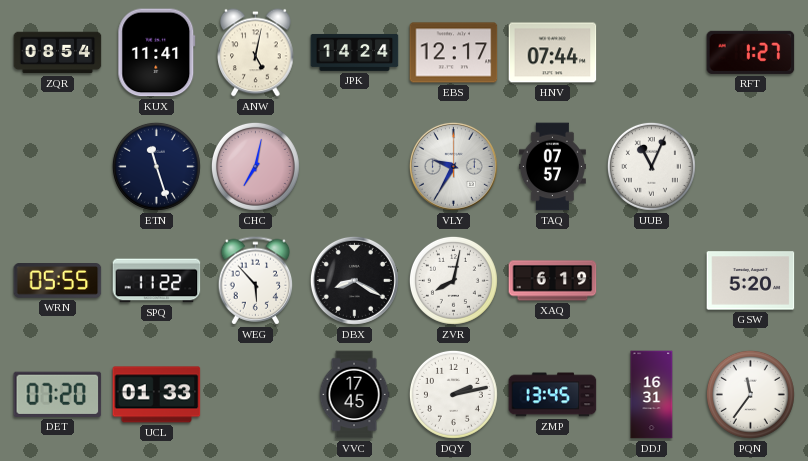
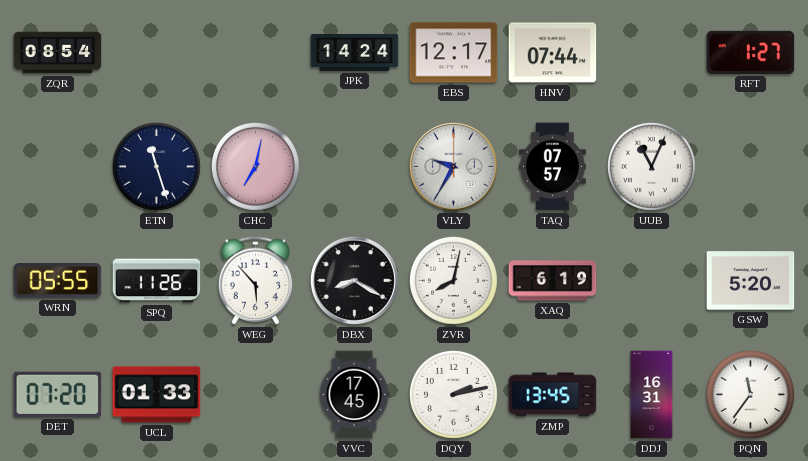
KUX: 11:41 -> none
ANW: 5:02 -> none
SPQ: 11:22 -> 11:26
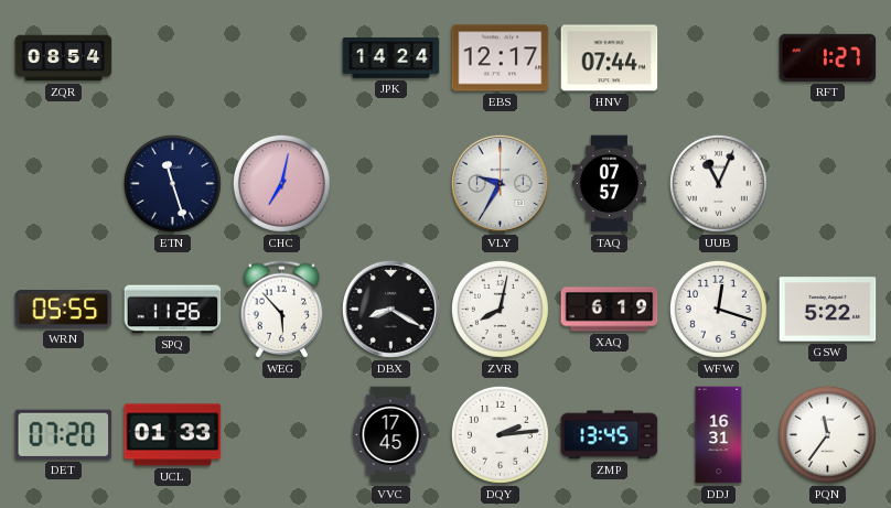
WFW: none -> 12:18
GSW: 5:20 -> 5:22
DQY: 2:13 -> 2:14
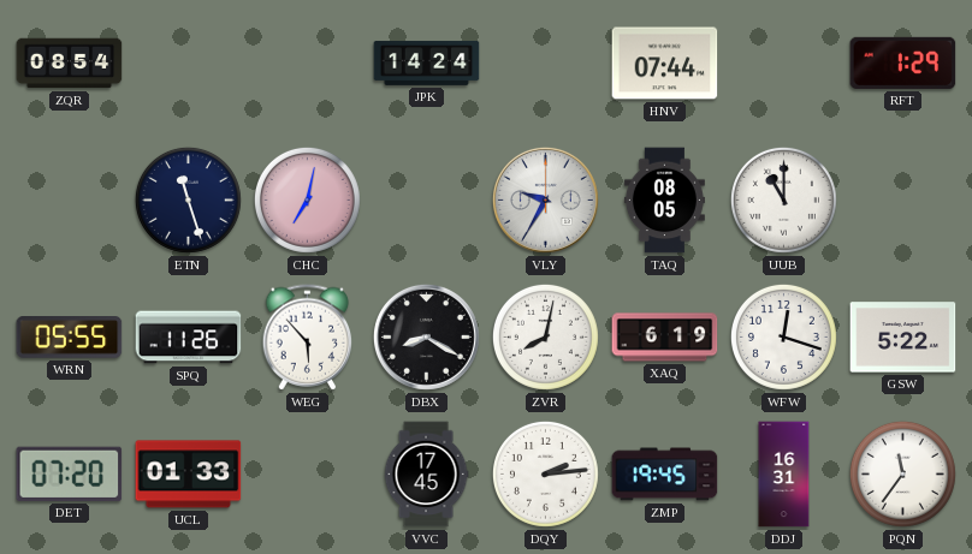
EBS: 12:17 -> none
RFT: 1:27 -> 1:29
TAQ: 07:57 -> 08:05
UUB: 11:04 -> 11:00
ZMP: 13:45 -> 19:45
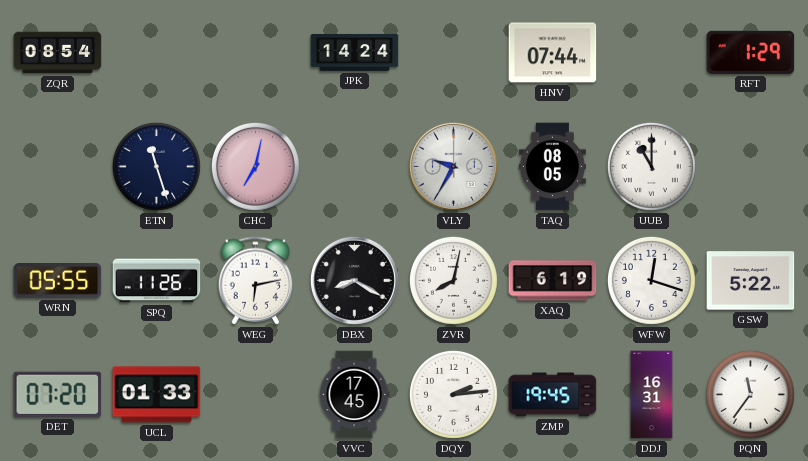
WEG: 5:53 -> 6:13
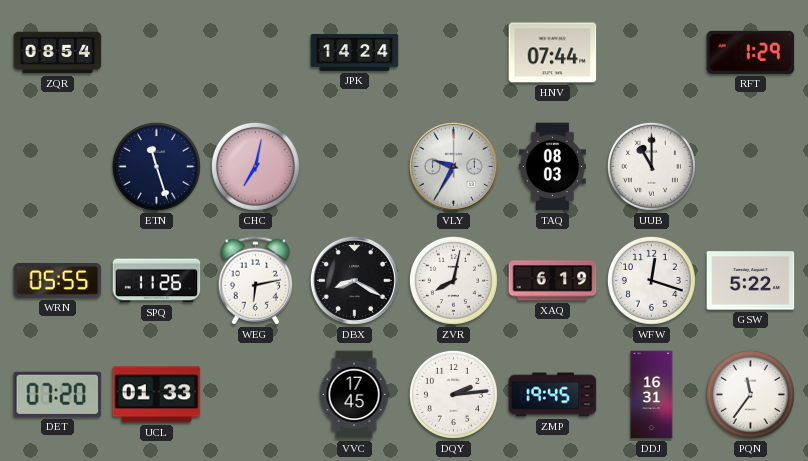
TAQ: 08:05 -> 08:03
